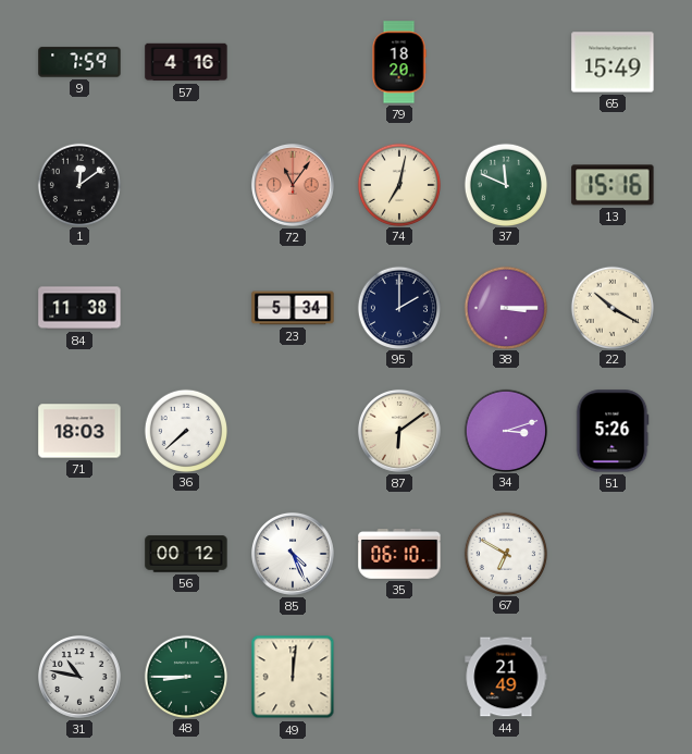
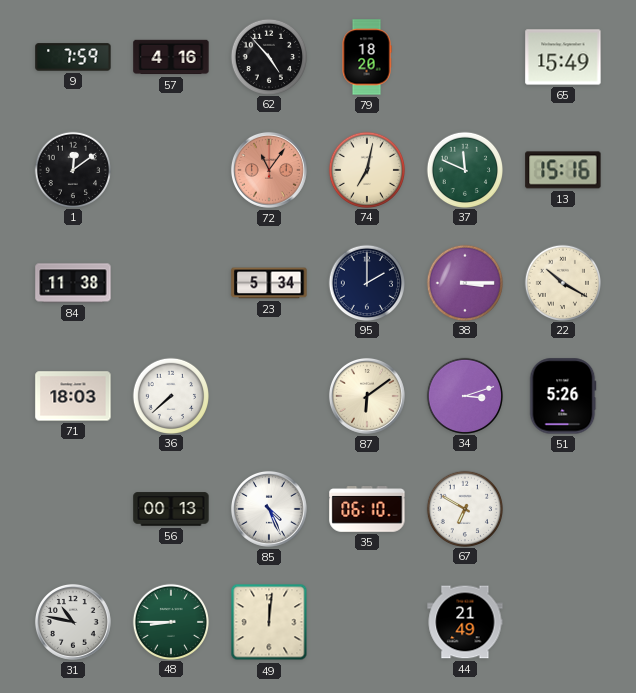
62: none -> 4:53
56: 00:12 -> 00:13
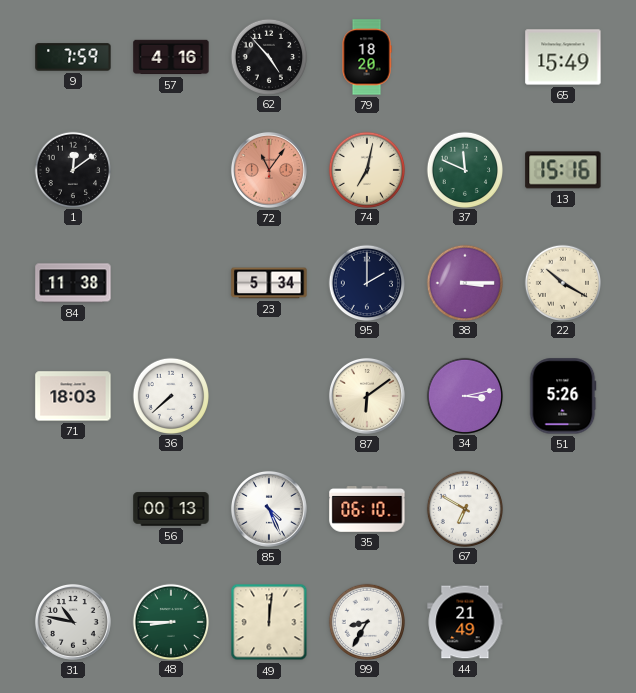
34: 3:12 -> 3:13
99: none -> 8:35
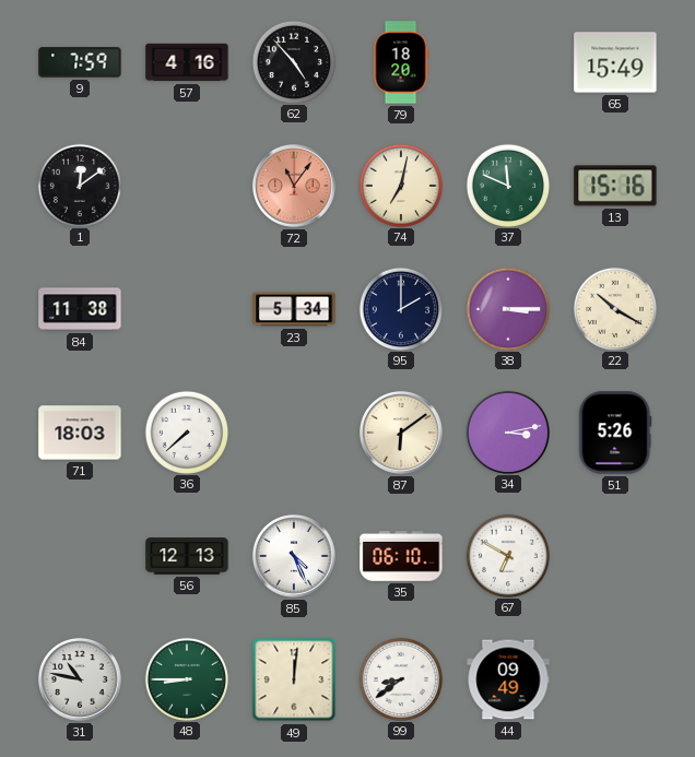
56: 00:13 -> 12:13
99: 8:35 -> 8:39
44: 21:49 -> 09:49
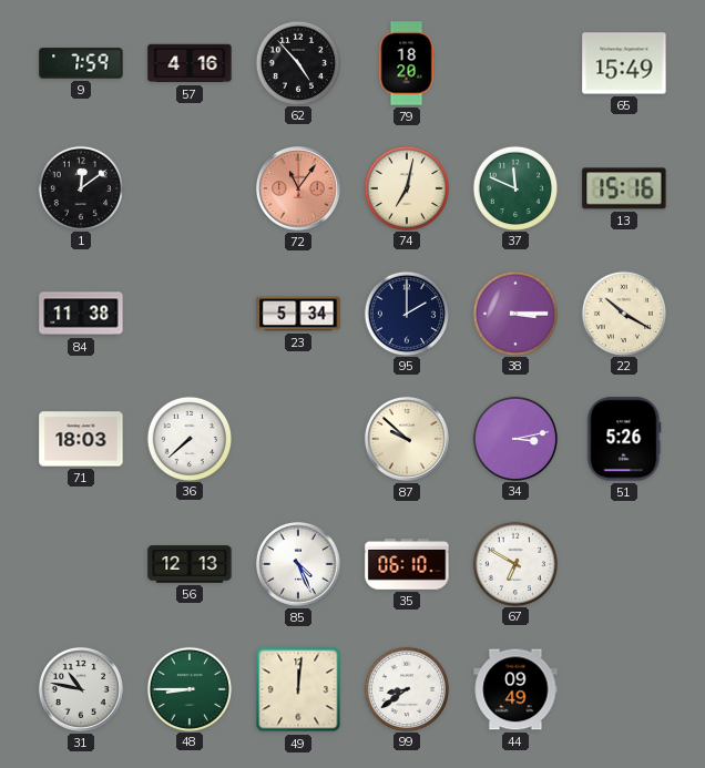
87: 6:09 -> 9:52
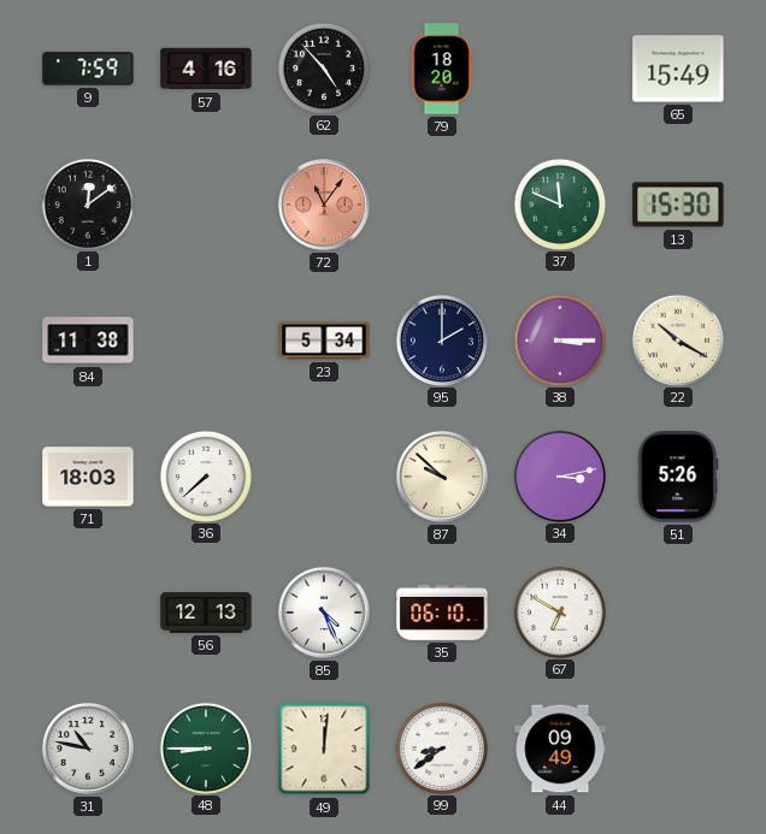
74: 7:02 -> none
13: 15:16 -> 15:30
